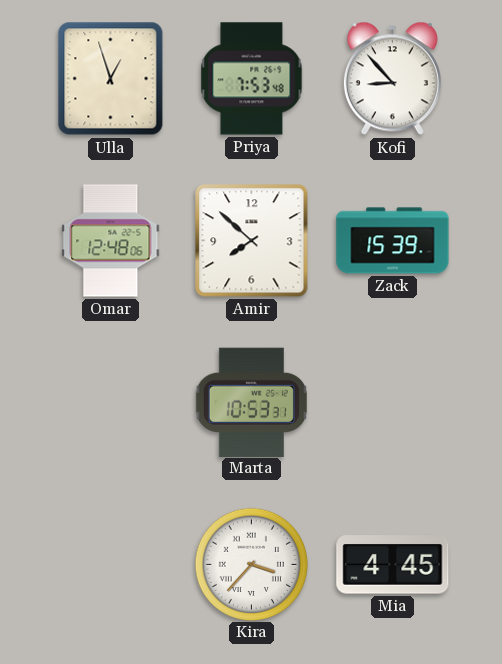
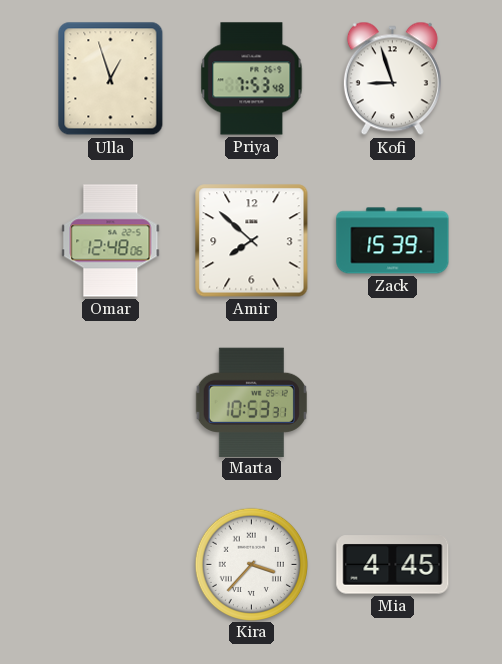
Kofi: 8:53 -> 8:57
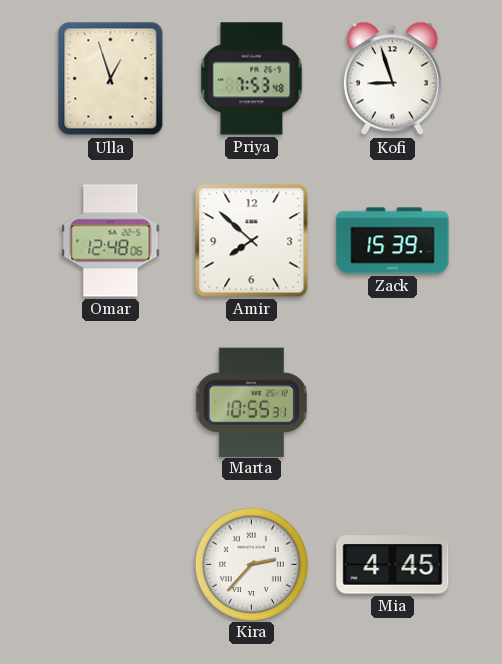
Marta: 10:53 -> 10:55
Kira: 3:37 -> 2:37
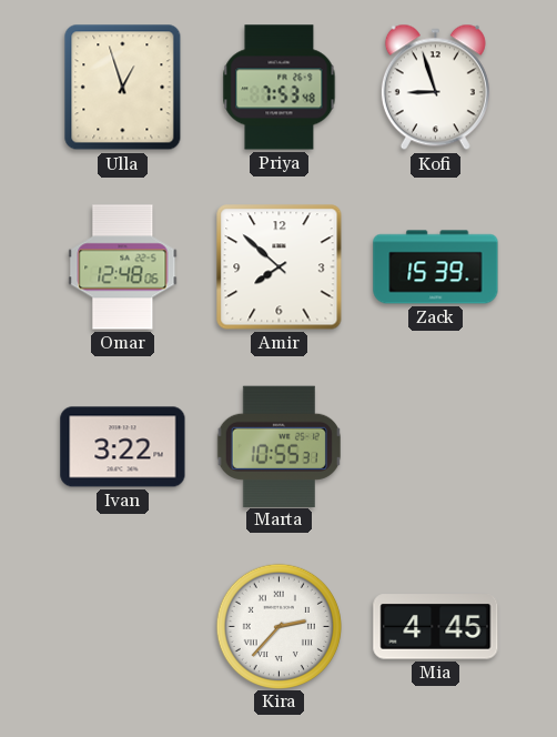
Ivan: none -> 3:22
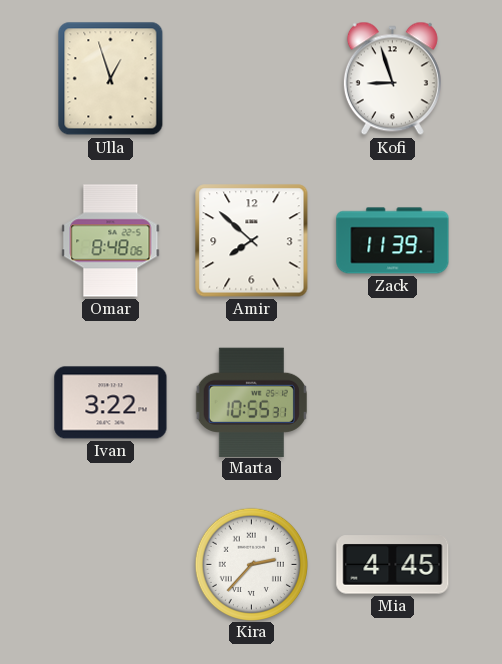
Priya: 7:53 -> none
Omar: 12:48 -> 8:48
Zack: 15:39 -> 11:39
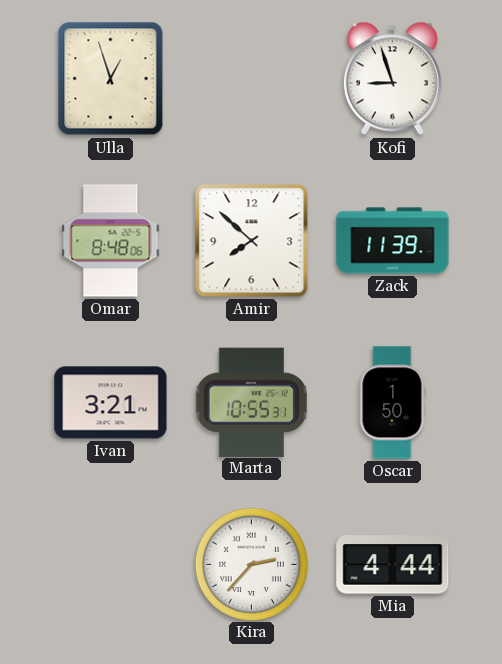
Ivan: 3:22 -> 3:21
Oscar: none -> 1:50
Mia: 4:45 -> 4:44
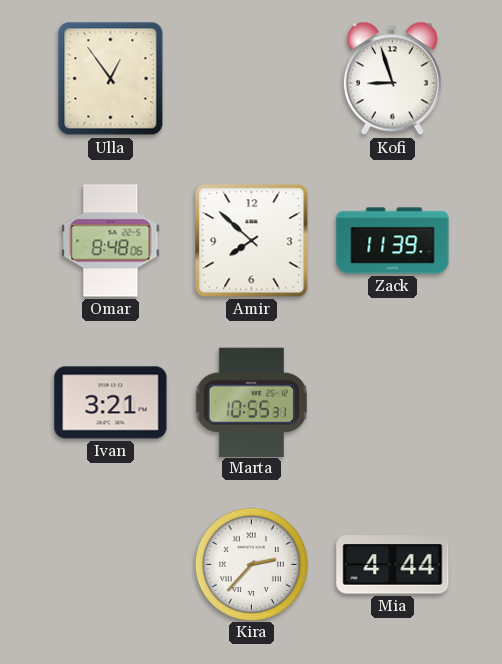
Ulla: 12:57 -> 12:54
Oscar: 1:50 -> none
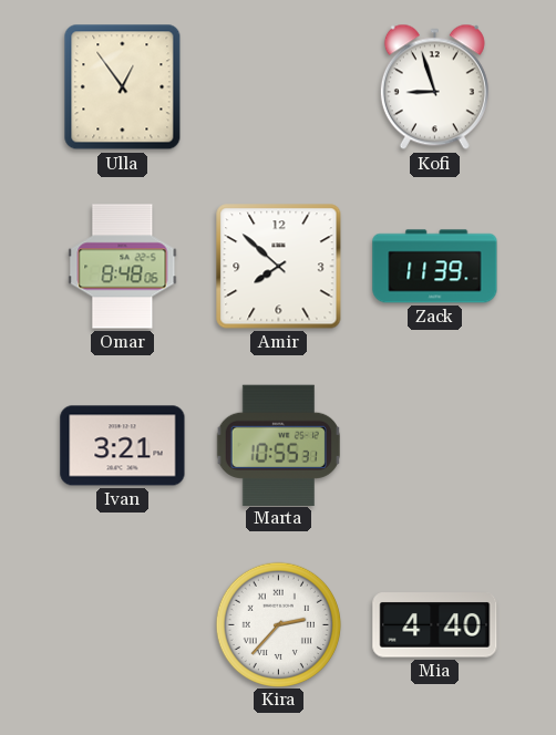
Mia: 4:44 -> 4:40
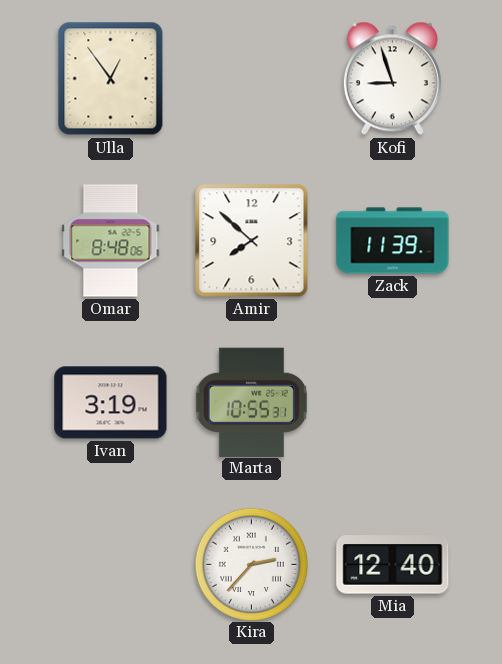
Ivan: 3:21 -> 3:19
Mia: 4:40 -> 12:40
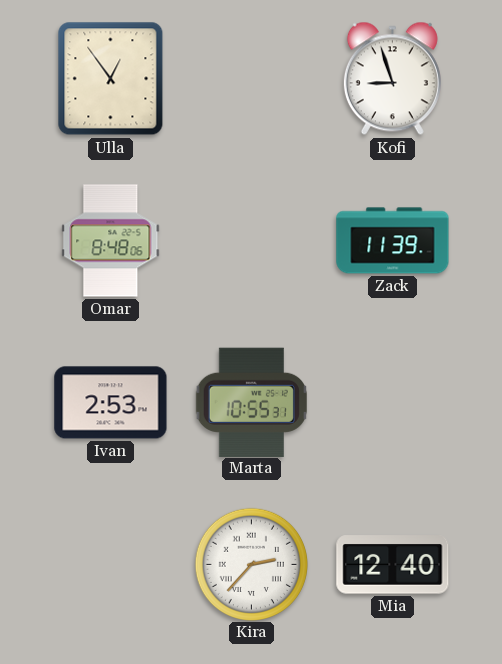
Amir: 7:52 -> none
Ivan: 3:19 -> 2:53
